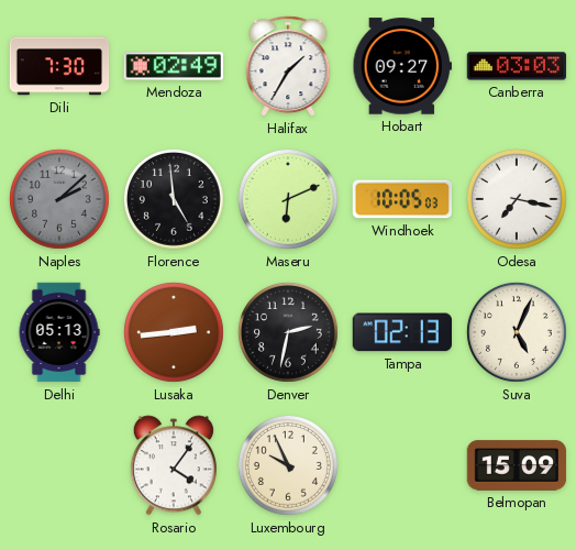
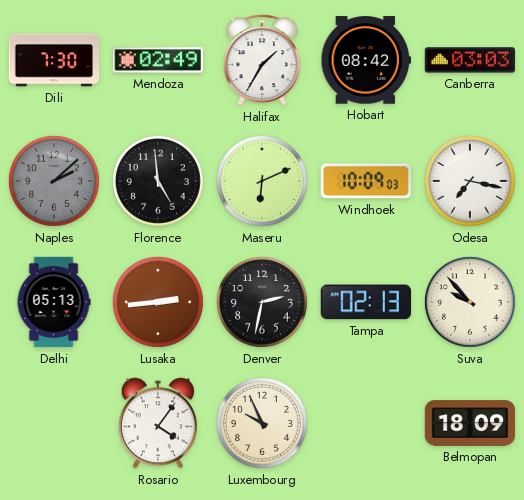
Hobart: 09:27 -> 08:42
Windhoek: 10:05 -> 10:09
Suva: 5:04 -> 9:53
Belmopan: 15:09 -> 18:09
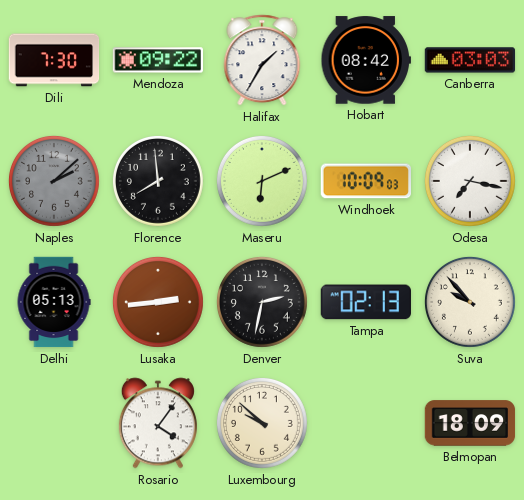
Mendoza: 02:49 -> 09:22
Florence: 4:59 -> 7:59
Luxembourg: 9:56 -> 9:52
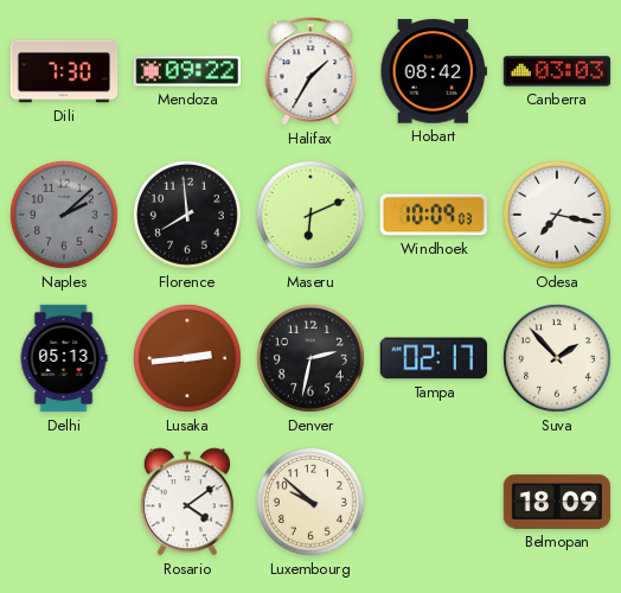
Tampa: 02:13 -> 02:17
Suva: 9:53 -> 1:53
Rosario: 4:06 -> 4:09
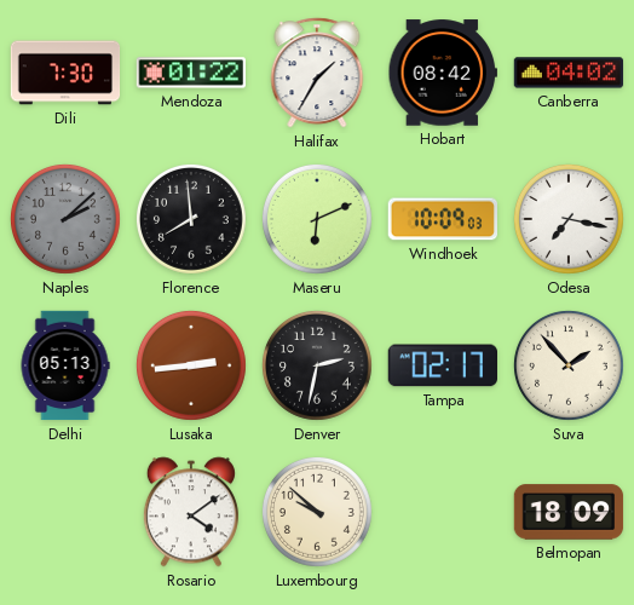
Mendoza: 09:22 -> 01:22
Canberra: 03:03 -> 04:02
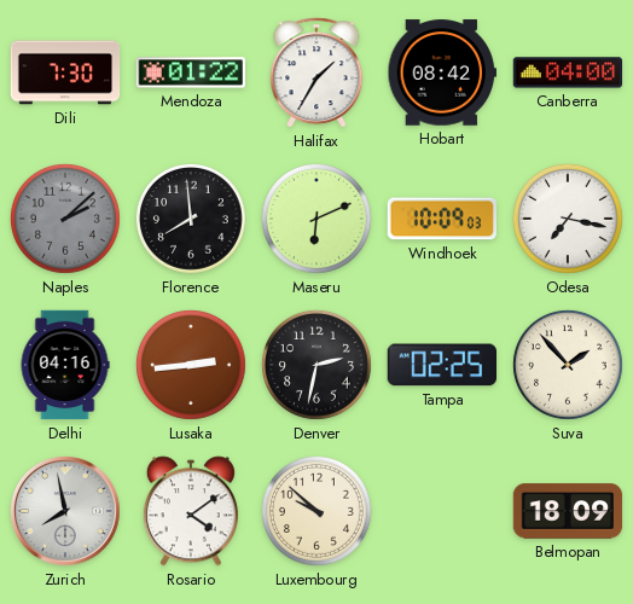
Canberra: 04:02 -> 04:00
Delhi: 05:13 -> 04:16
Tampa: 02:17 -> 02:25
Zurich: none -> 7:58
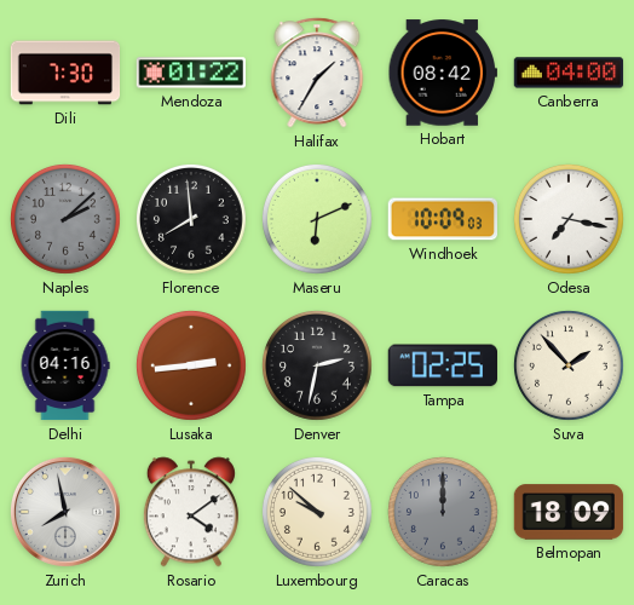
Caracas: none -> 12:00
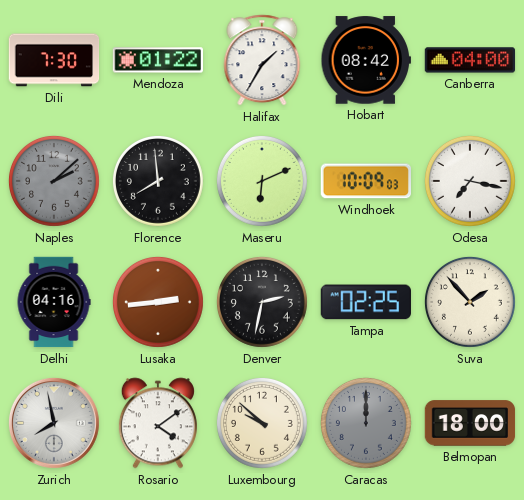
Belmopan: 18:09 -> 18:00
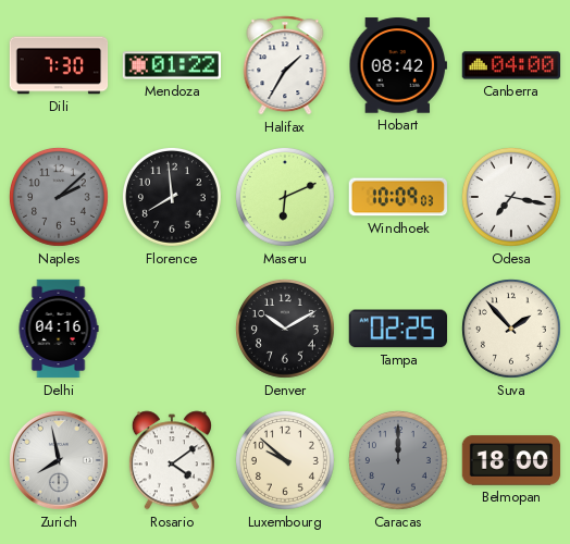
Lusaka: 2:44 -> none
Denver: 2:32 -> 10:10
